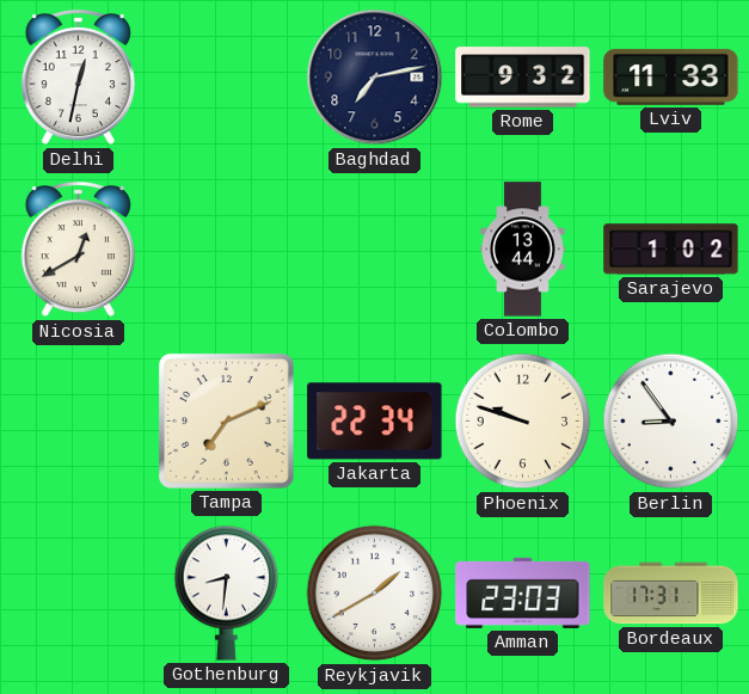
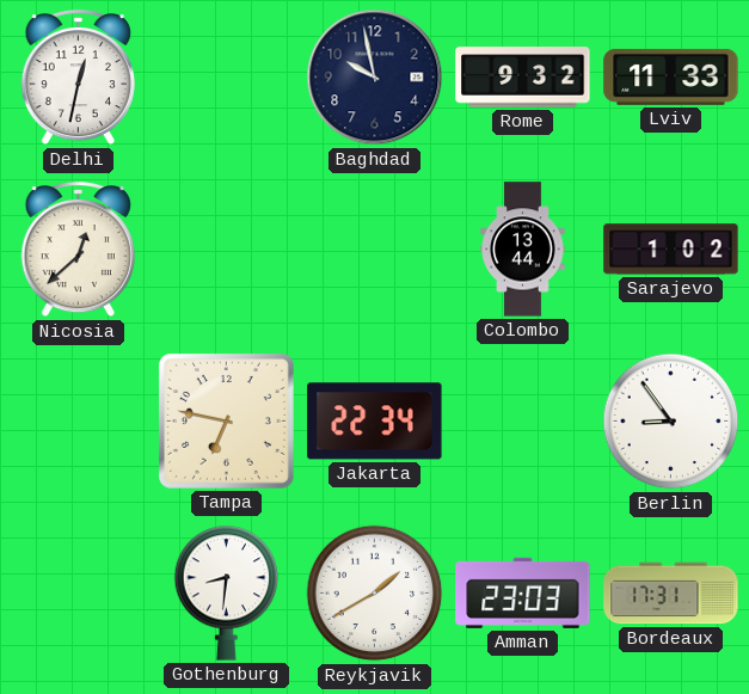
Baghdad: 7:13 -> 9:58
Nicosia: 12:40 -> 12:38
Tampa: 7:11 -> 6:47
Phoenix: 9:48 -> none
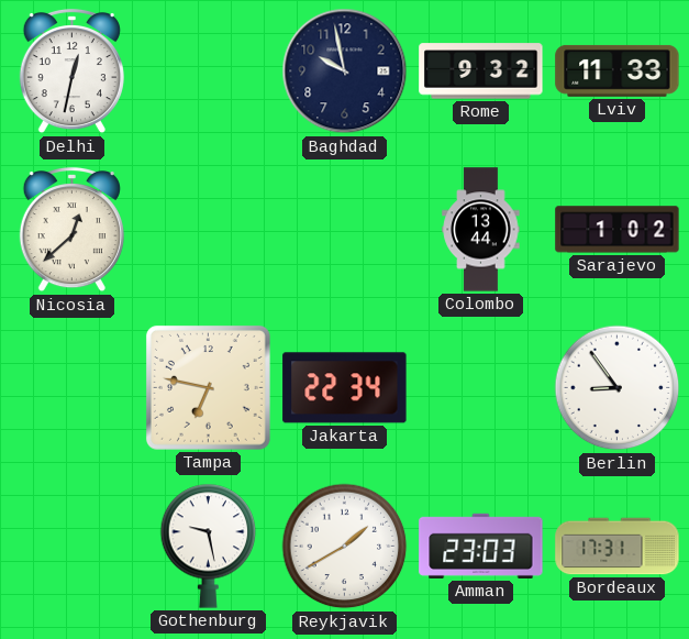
Gothenburg: 8:31 -> 9:28
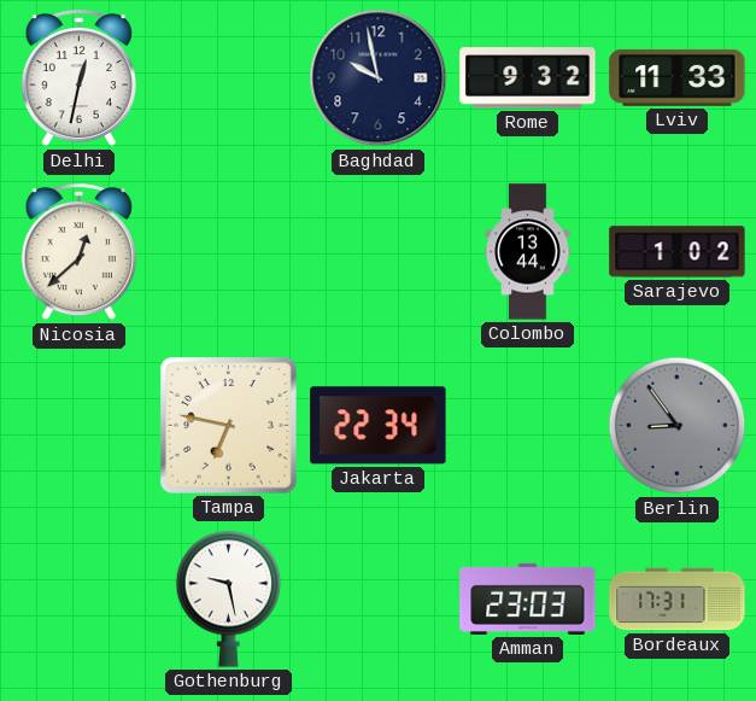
Berlin dial: white -> grey
Reykjavik: 1:40 -> none
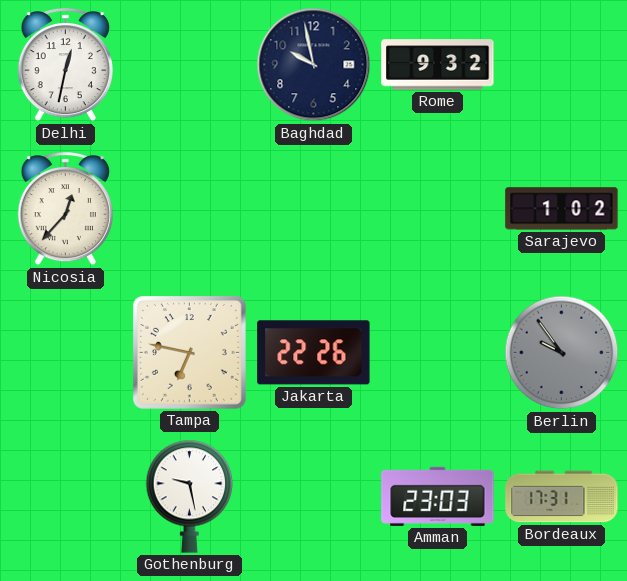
Lviv: 11:33 -> none
Nicosia: 12:38 -> 12:37
Colombo: 13:44 -> none
Jakarta: 22:34 -> 22:26
Berlin: 8:54 -> 9:54
